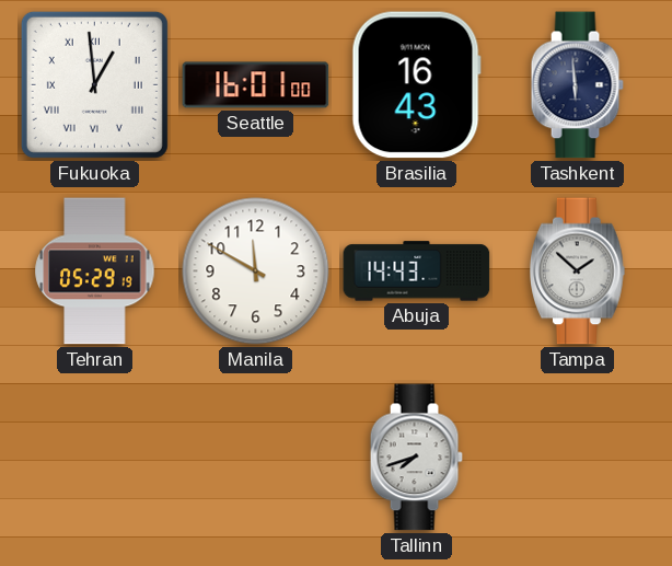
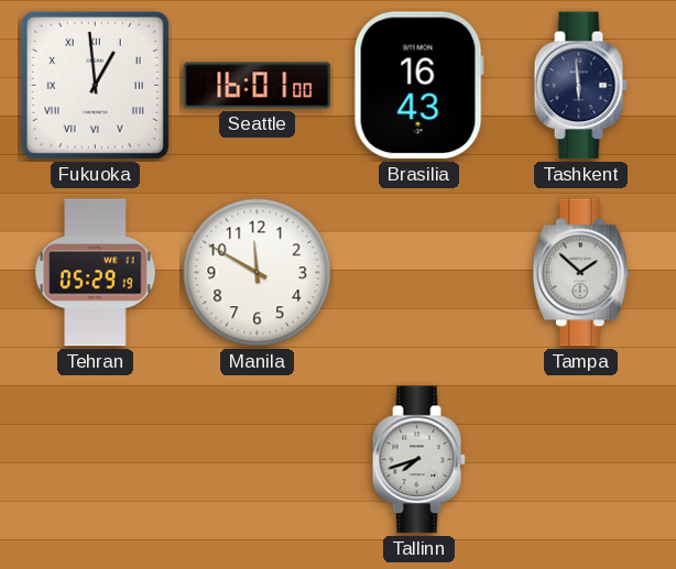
Abuja: 14:43 -> none
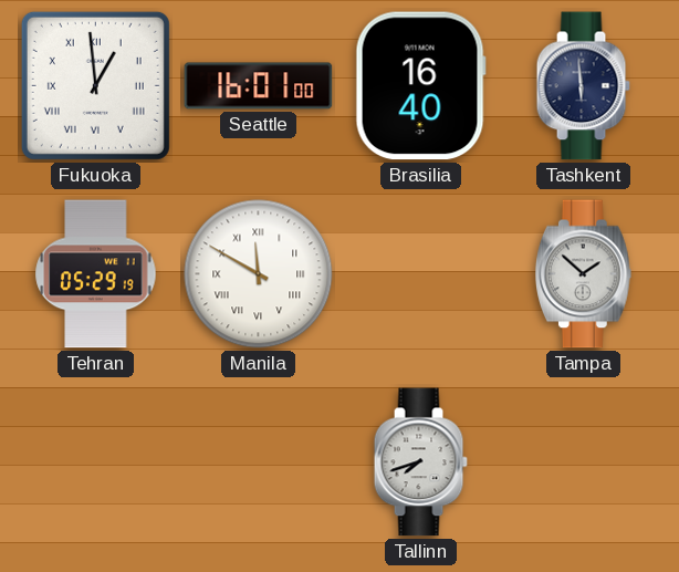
Brasilia: 16:43 -> 16:40
Manila numerals: Arabic -> Roman
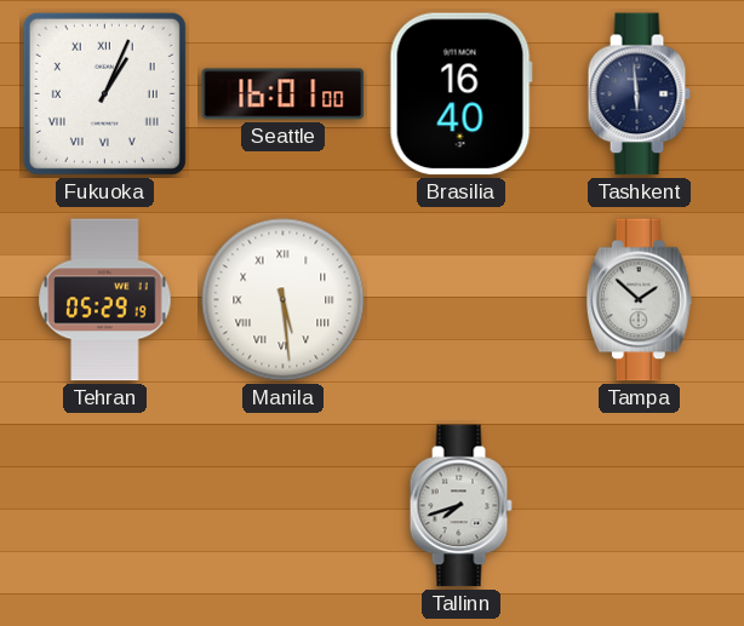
Fukuoka: 12:59 -> 1:04
Manila: 11:50 -> 5:29
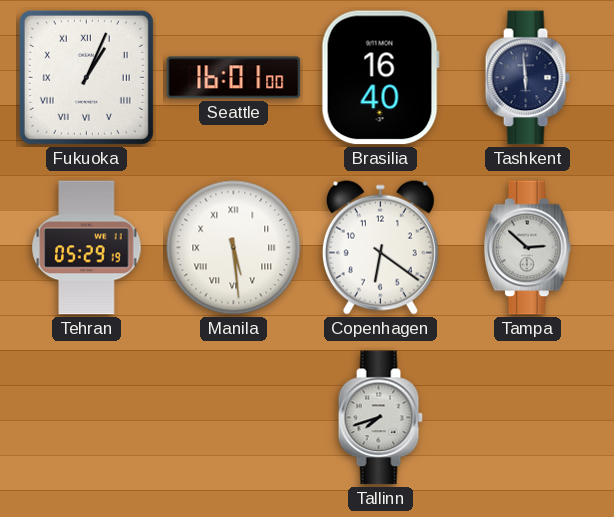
Copenhagen: none -> 6:21
Tampa: 1:52 -> 2:52
